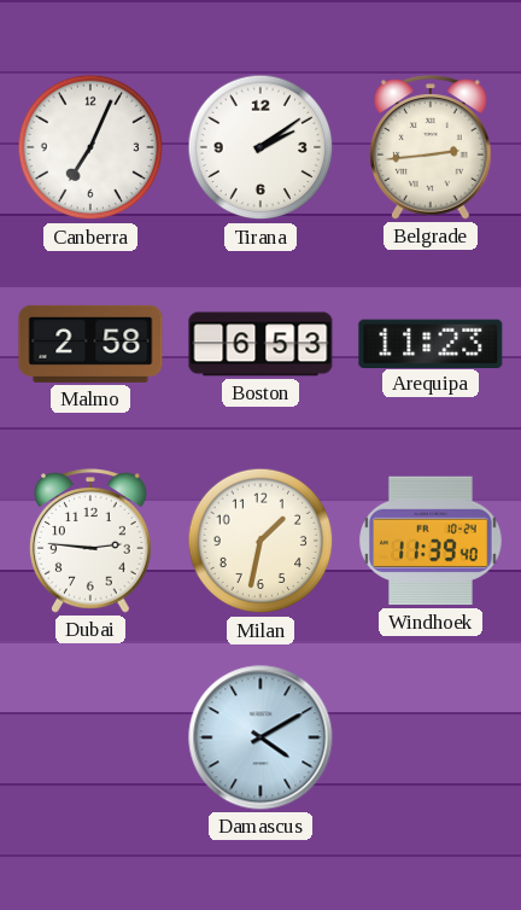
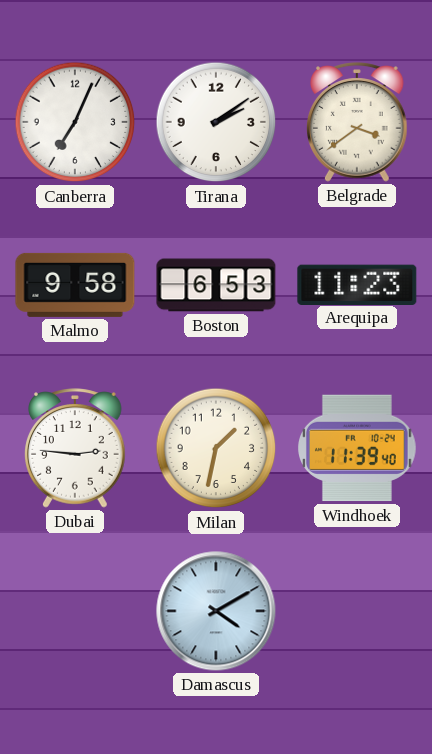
Belgrade: 2:44 -> 3:39
Malmo: 2:58 -> 9:58
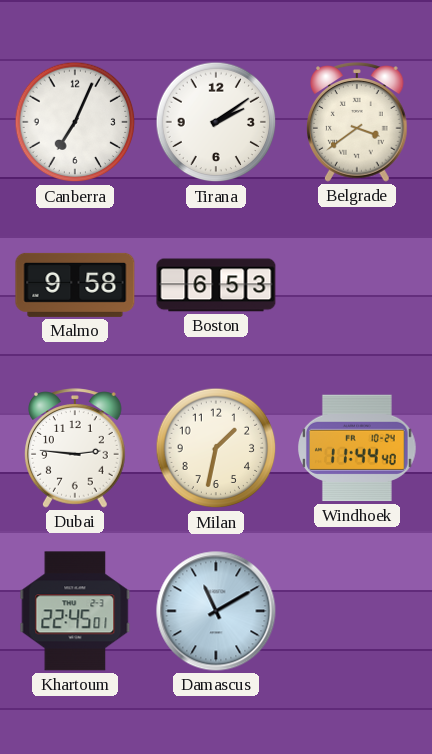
Arequipa: 11:23 -> none
Windhoek: 11:39 -> 11:44
Khartoum: none -> 22:45
Damascus: 4:10 -> 11:10
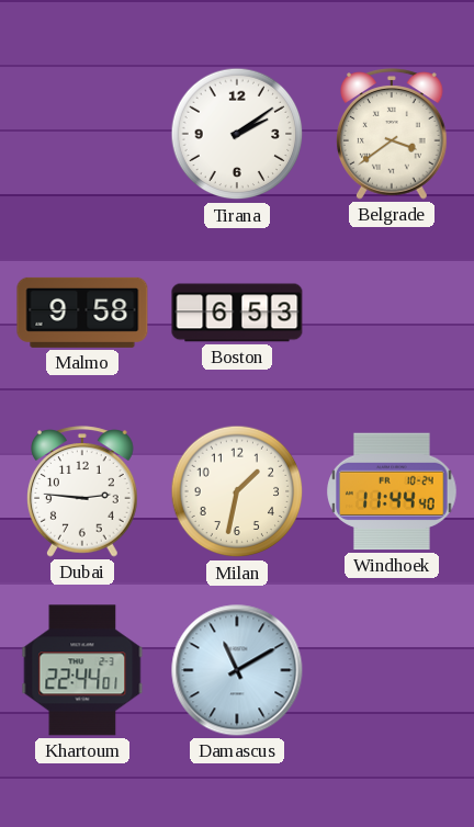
Canberra: 7:04 -> none
Khartoum: 22:45 -> 22:44
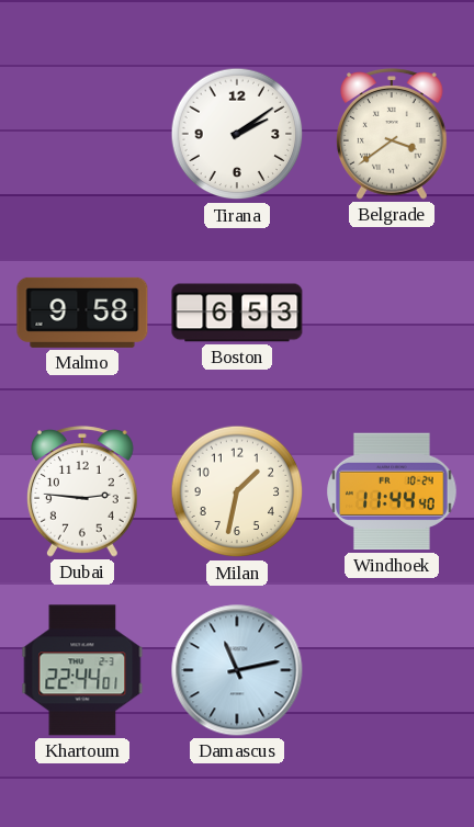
Damascus: 11:10 -> 11:13
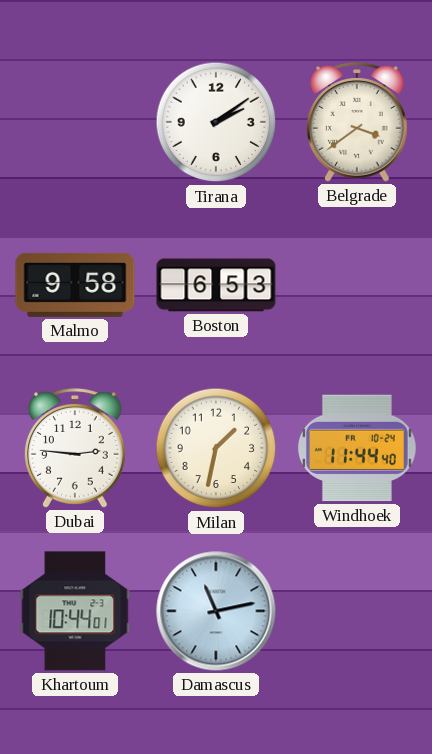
Khartoum: 22:44 -> 10:44
